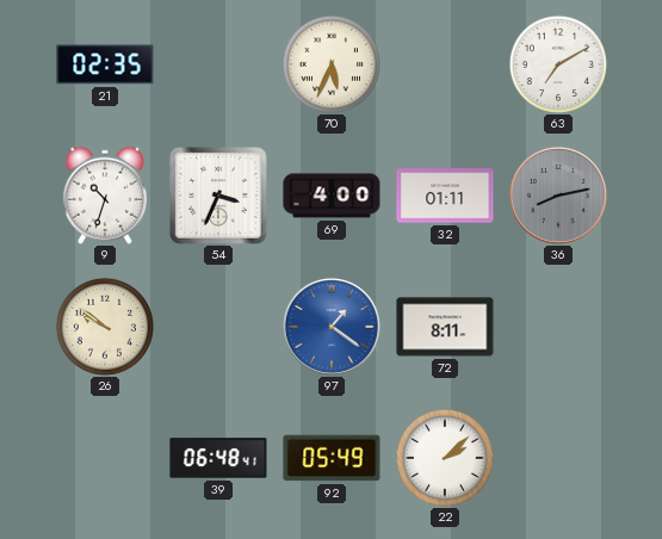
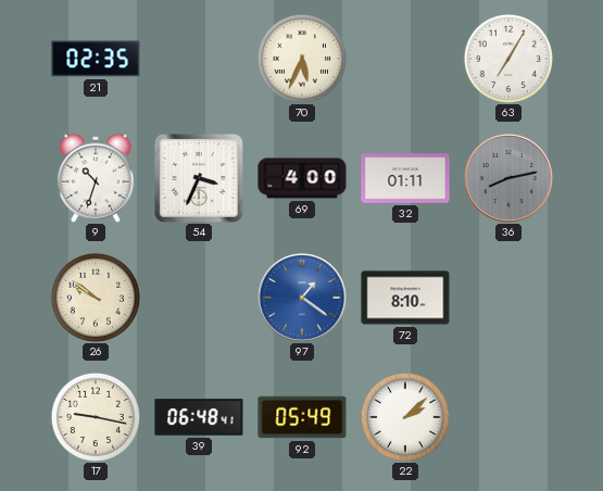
63: 7:10 -> 7:05
72: 8:11 -> 8:10
17: none -> 9:17
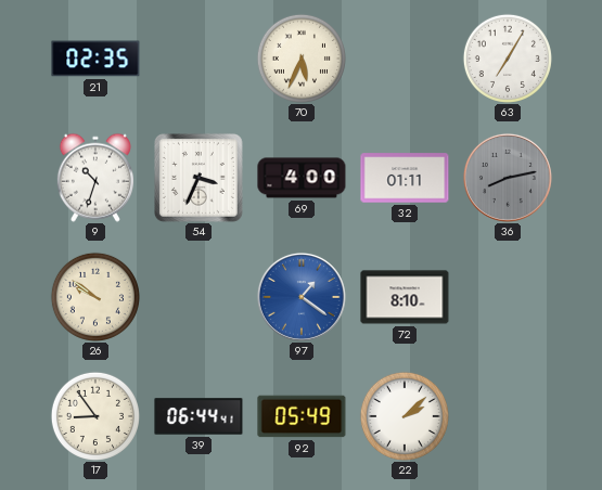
17: 9:17 -> 8:54
39: 06:48 -> 06:44
